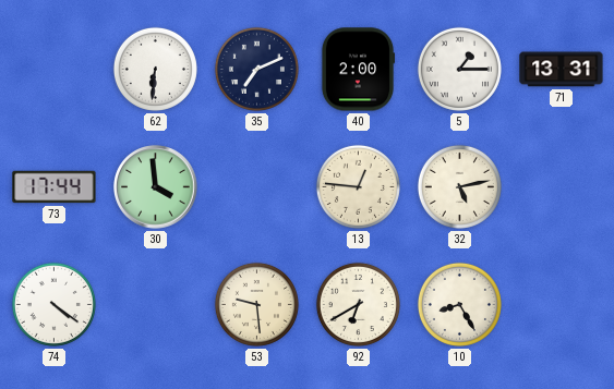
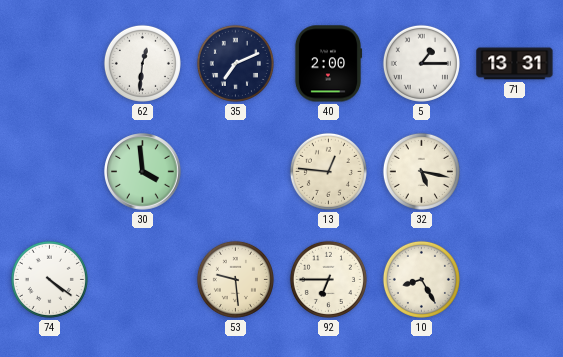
62: 6:31 -> 12:31
73: 17:44 -> none
32: 5:13 -> 5:17
92: 6:40 -> 6:45
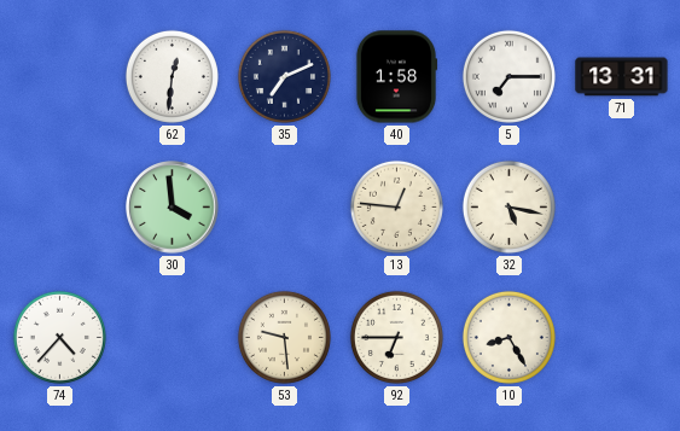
40: 2:00 -> 1:58
5: 1:15 -> 7:15
74: 4:21 -> 4:37
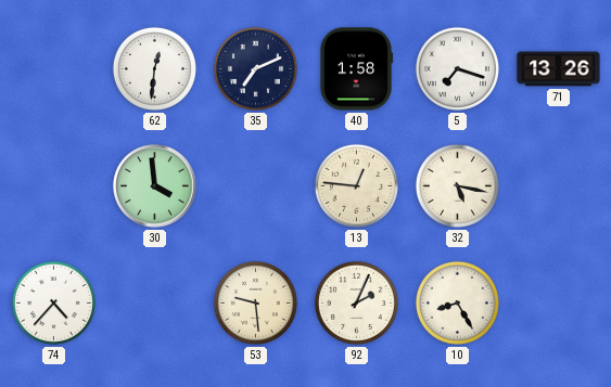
5: 7:15 -> 7:18
71: 13:31 -> 13:26
92: 6:45 -> 2:04
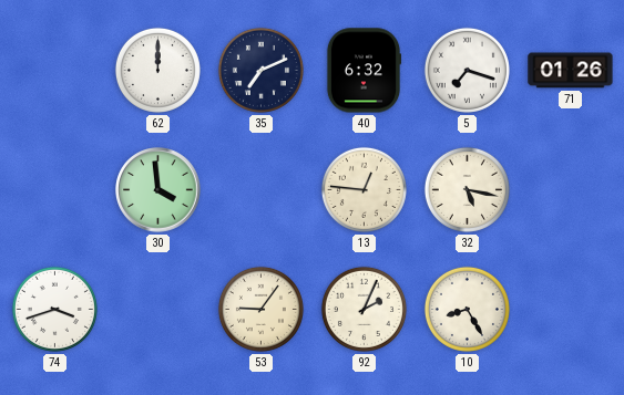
62: 12:31 -> 12:00
40: 1:58 -> 6:32
71: 13:26 -> 01:26
74: 4:37 -> 3:42
53: 9:29 -> 9:06
